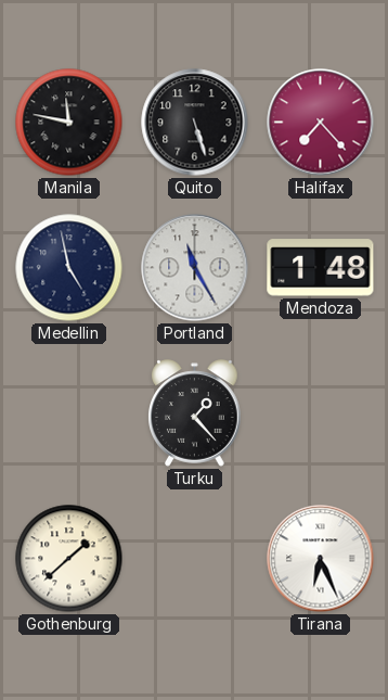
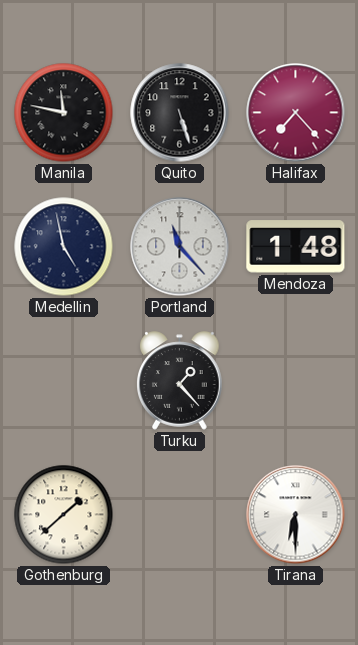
Portland: 11:25 -> 11:23
Tirana: 6:26 -> 6:30
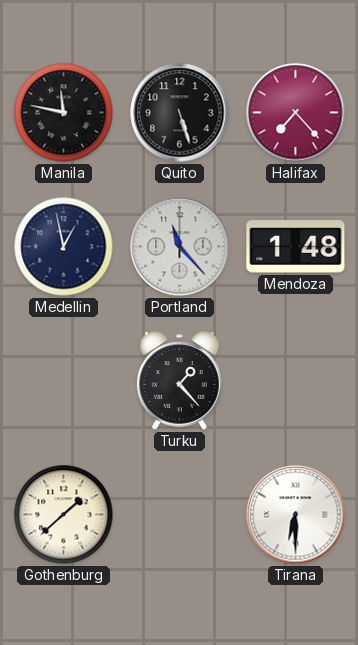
Medellin: 4:58 -> 12:58
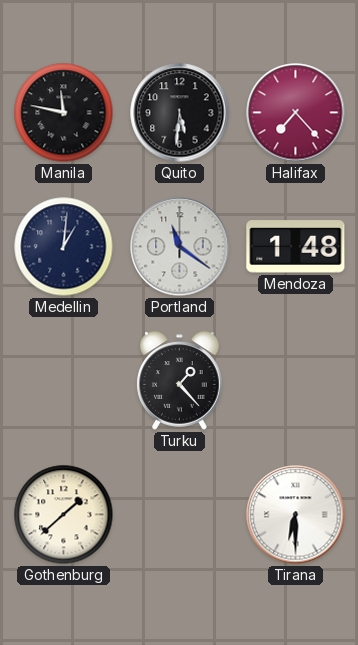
Quito: 5:27 -> 5:31
Medellin: 12:58 -> 1:01
Portland: 11:23 -> 11:21
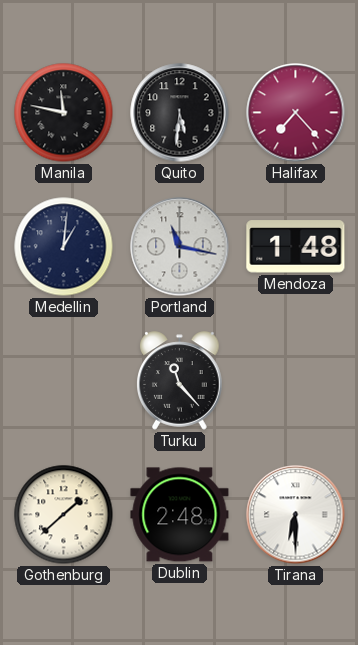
Portland: 11:21 -> 11:17
Turku: 1:23 -> 11:23
Dublin: none -> 2:48
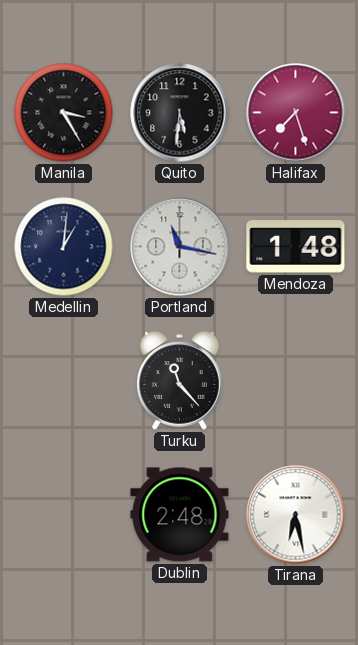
Manila: 11:47 -> 3:25
Halifax: 7:23 -> 7:27
Gothenburg: 1:38 -> none
Tirana: 6:30 -> 6:28
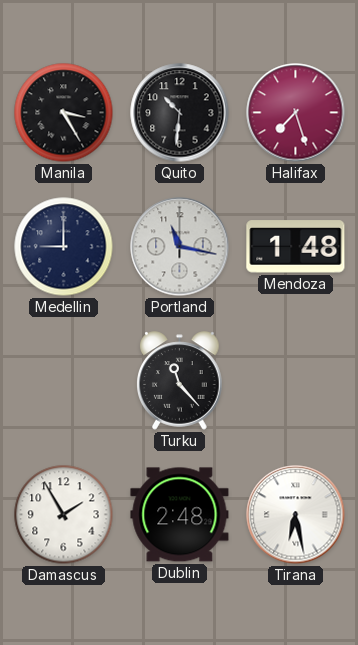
Quito: 5:31 -> 10:31
Medellin: 1:01 -> 9:00
Damascus: none -> 1:55
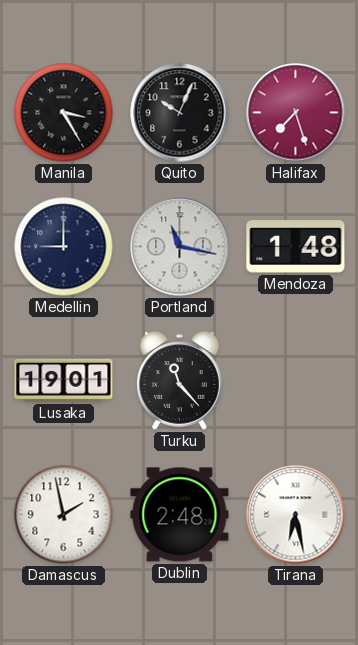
Quito: 10:31 -> 10:04
Lusaka: none -> 19:01
Damascus: 1:55 -> 1:58
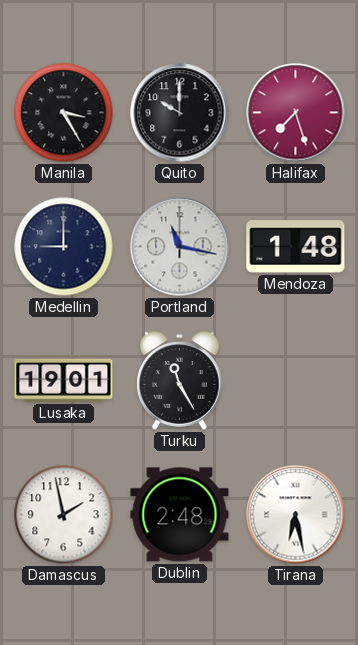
Quito: 10:04 -> 10:00
Turku: 11:23 -> 11:25
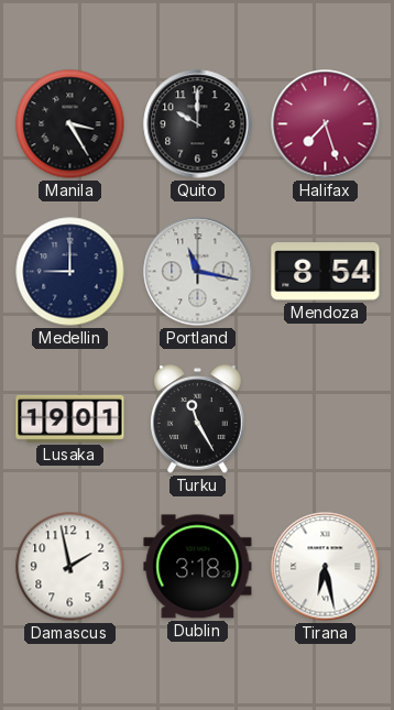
Mendoza: 1:48 -> 8:54
Dublin: 2:48 -> 3:18
